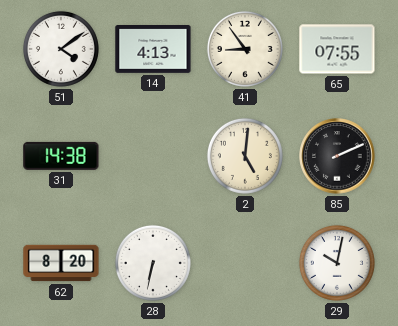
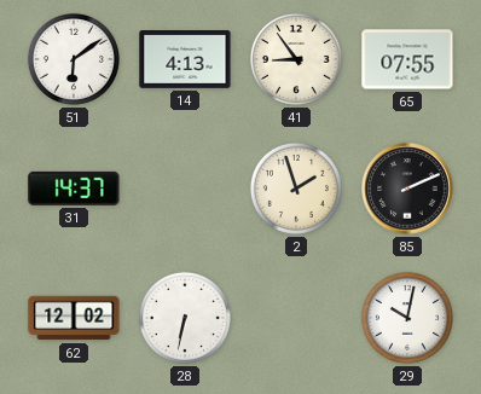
51: 4:09 -> 6:09
31: 14:38 -> 14:37
2: 5:01 -> 1:57
62: 8:20 -> 12:02
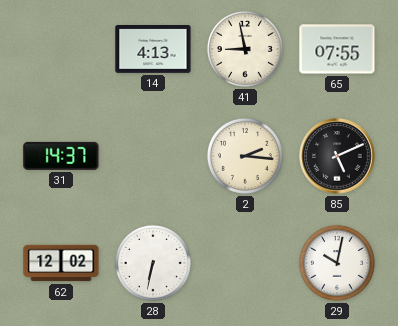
51: 6:09 -> none
41: 8:54 -> 8:58
2: 1:57 -> 2:16
85: 2:11 -> 5:11
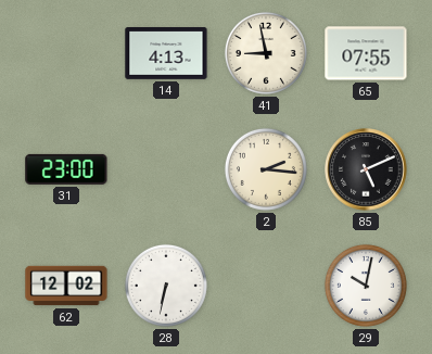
31: 14:37 -> 23:00
